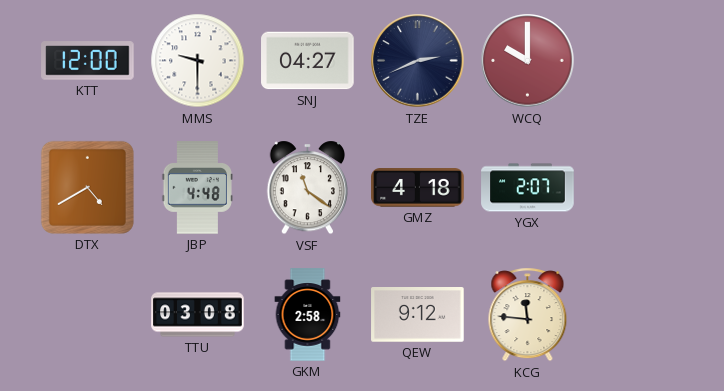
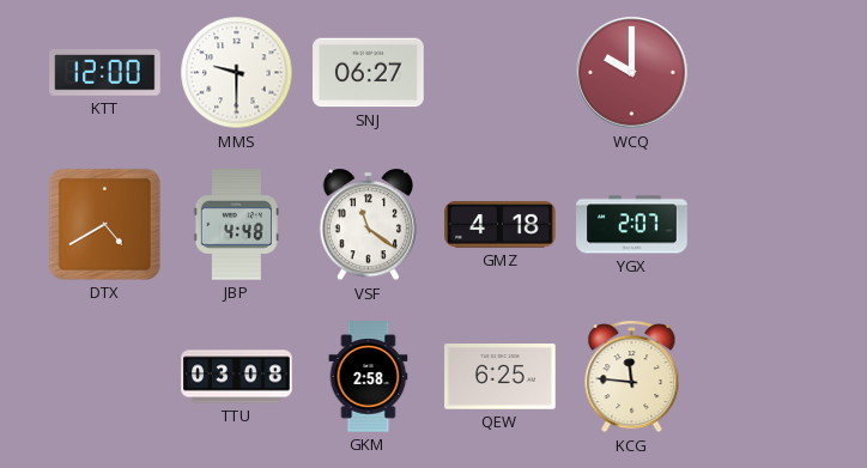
SNJ: 04:27 -> 06:27
TZE: 2:41 -> none
QEW: 9:12 -> 6:25
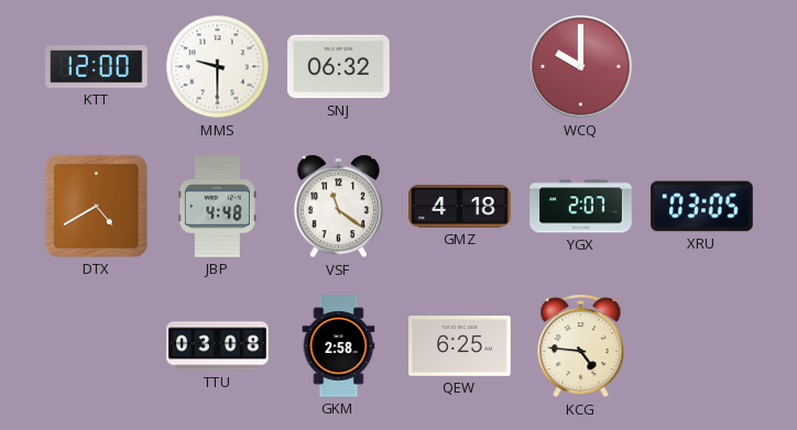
SNJ: 06:27 -> 06:32
XRU: none -> 03:05
KCG: 11:46 -> 4:46
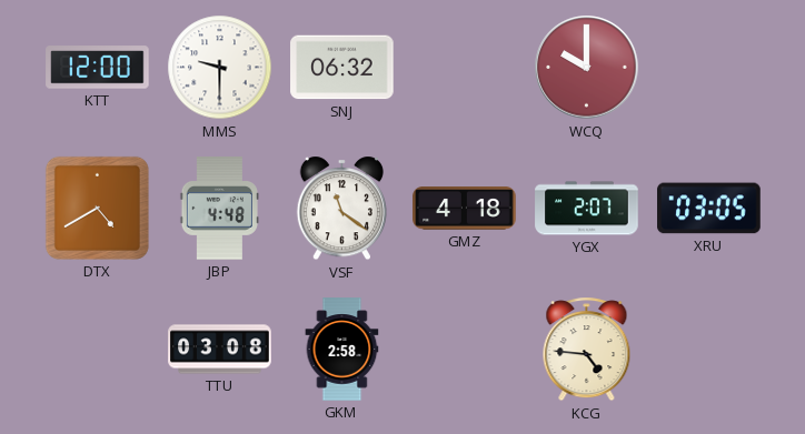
QEW: 6:25 -> none
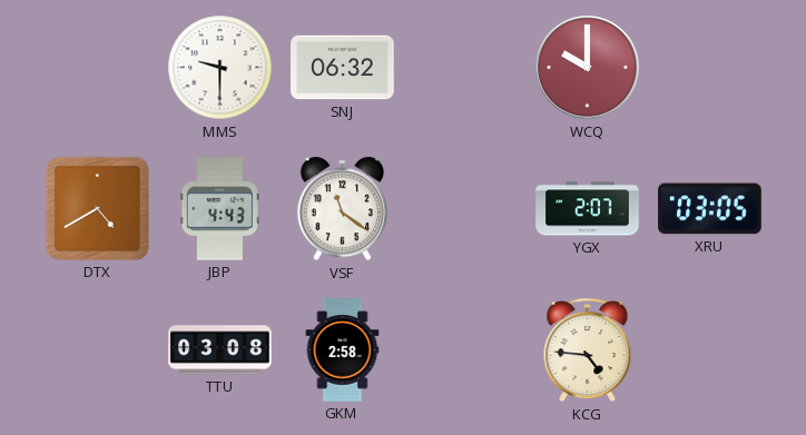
KTT: 12:00 -> none
JBP: 4:48 -> 4:43
GMZ: 4:18 -> none
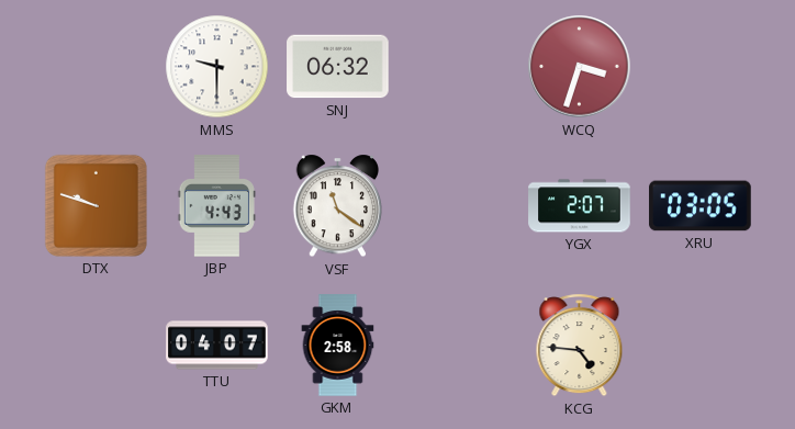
WCQ: 10:00 -> 3:33
DTX: 4:40 -> 9:48
TTU: 03:08 -> 04:07
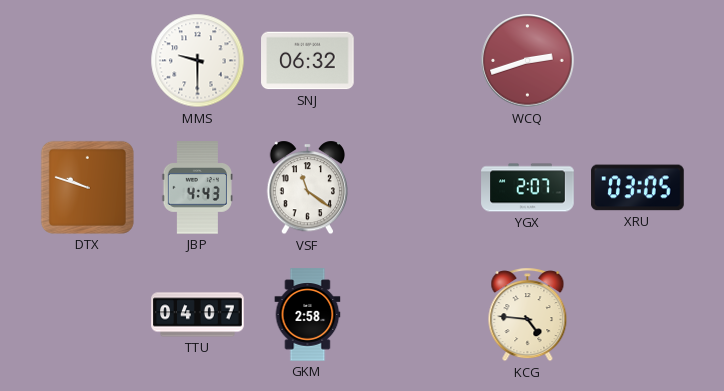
WCQ: 3:33 -> 2:42
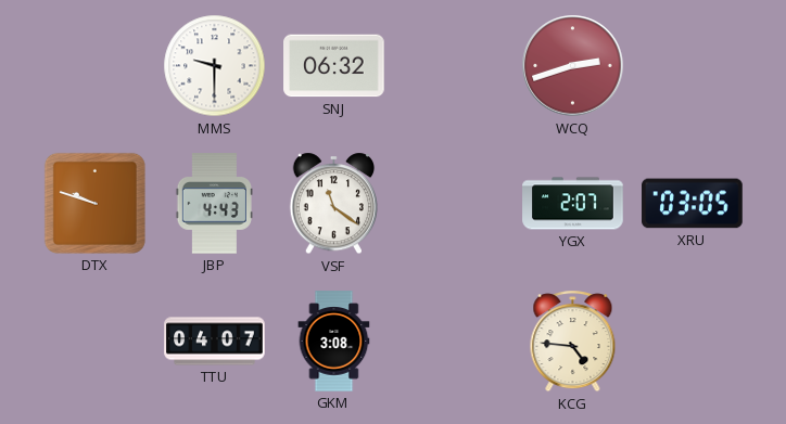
GKM: 2:58 -> 3:08
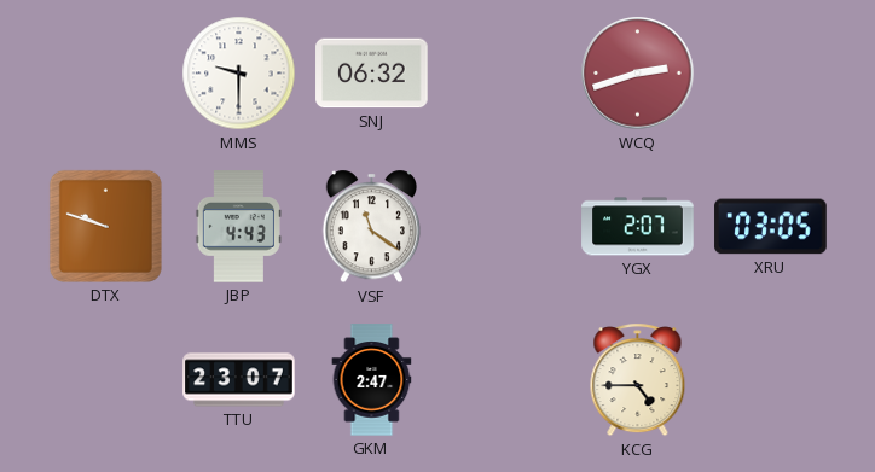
TTU: 04:07 -> 23:07
GKM: 3:08 -> 2:47
KCG: 4:46 -> 4:45
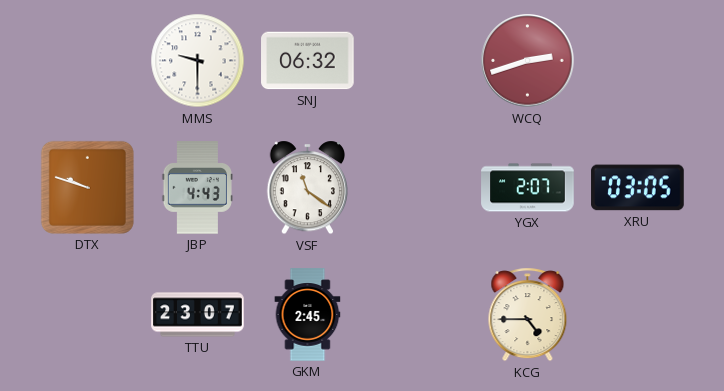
GKM: 2:47 -> 2:45
